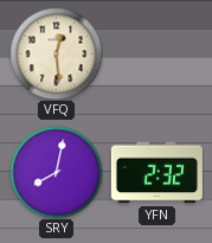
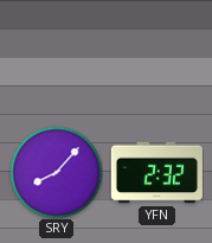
VFQ: 12:29 -> none
SRY: 8:02 -> 8:07
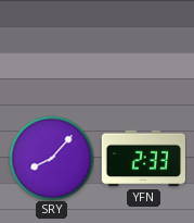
YFN: 2:32 -> 2:33
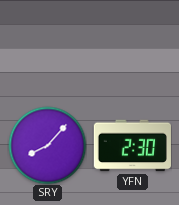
YFN: 2:33 -> 2:30
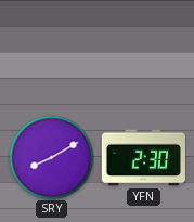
SRY: 8:07 -> 8:10
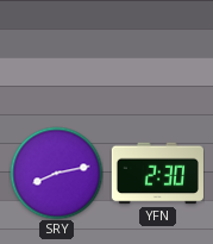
SRY: 8:10 -> 8:13
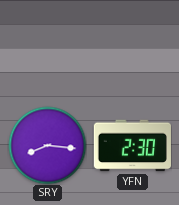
SRY: 8:13 -> 8:16
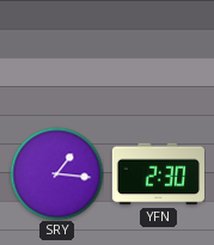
SRY: 8:16 -> 1:16
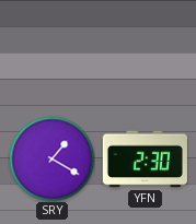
SRY: 1:16 -> 1:20
